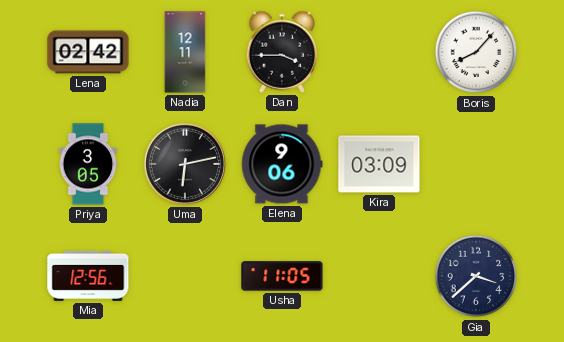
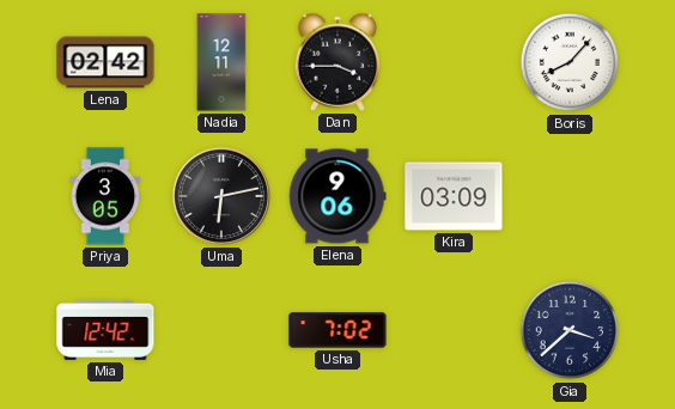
Mia: 12:56 -> 12:42
Usha: 11:05 -> 7:02
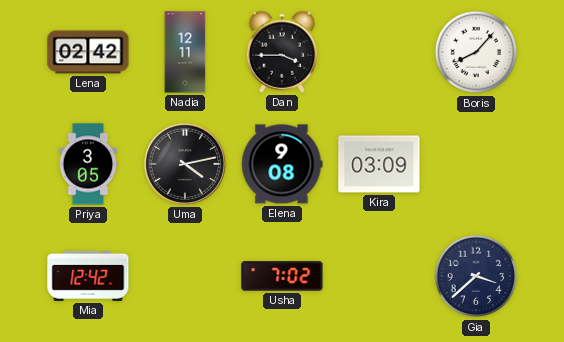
Uma: 6:13 -> 4:13
Elena: 9:06 -> 9:08
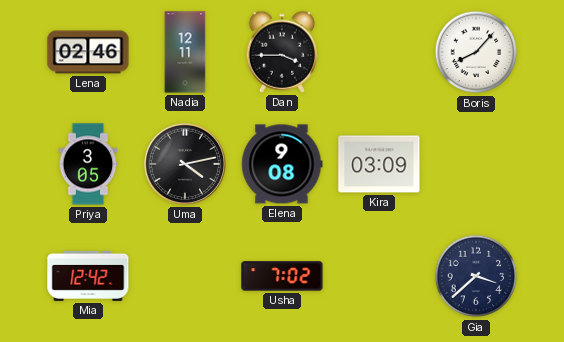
Lena: 02:42 -> 02:46
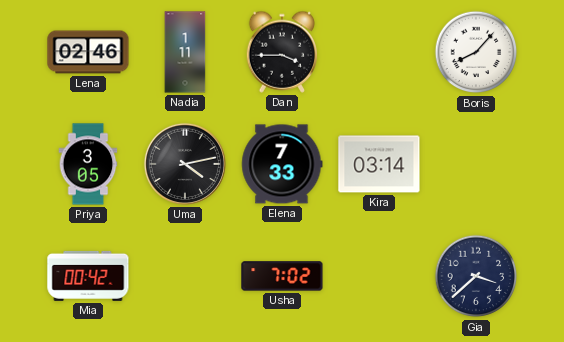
Nadia: 12:11 -> 1:11
Elena: 9:08 -> 7:33
Kira: 03:09 -> 03:14
Mia: 12:42 -> 00:42
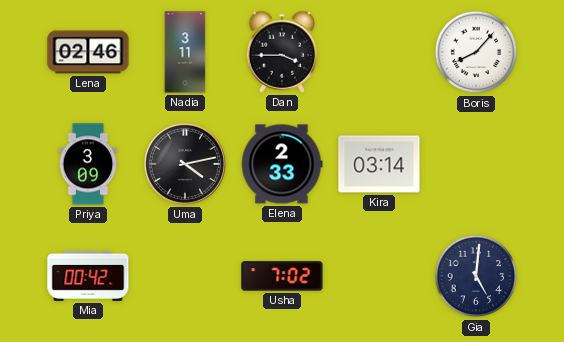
Nadia: 1:11 -> 3:11
Priya: 3:05 -> 3:09
Elena: 7:33 -> 2:33
Gia: 3:38 -> 5:01
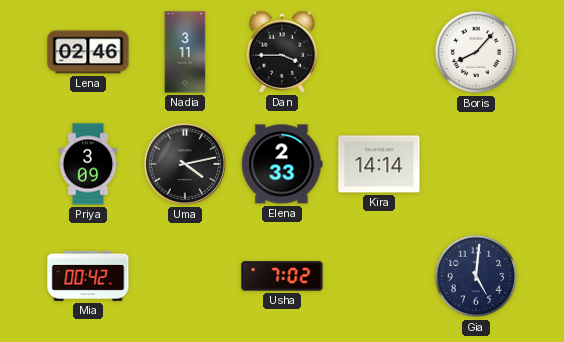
Kira: 03:14 -> 14:14
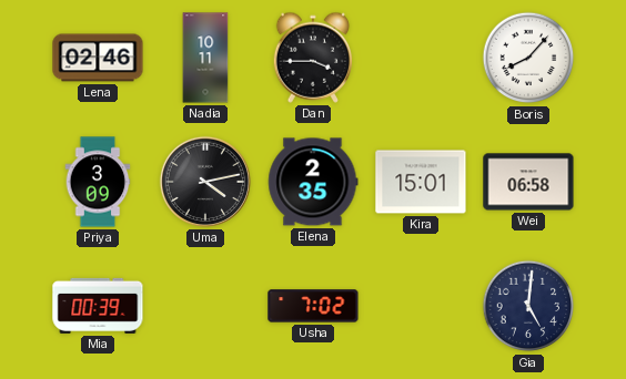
Nadia: 3:11 -> 10:11
Elena: 2:33 -> 2:35
Kira: 14:14 -> 15:01
Wei: none -> 06:58
Mia: 00:42 -> 00:39
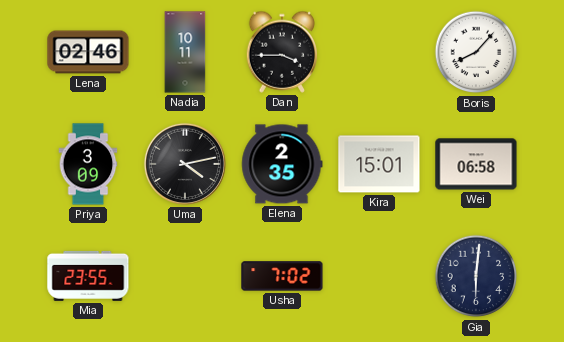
Mia: 00:39 -> 23:55
Gia: 5:01 -> 6:01
